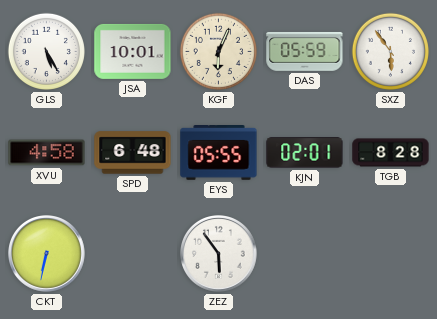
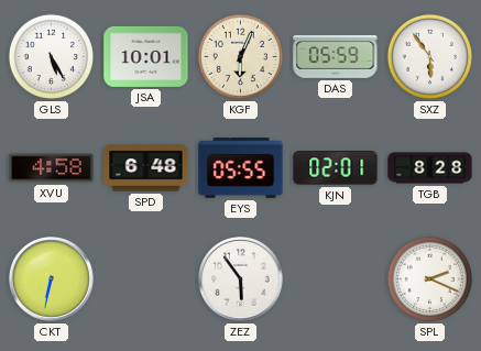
SPL: none -> 2:19
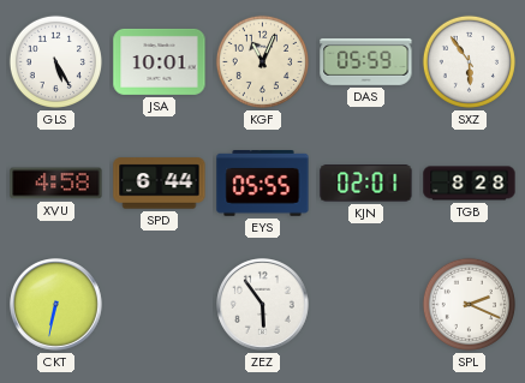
KGF: 6:04 -> 11:04
SPD: 6:48 -> 6:44
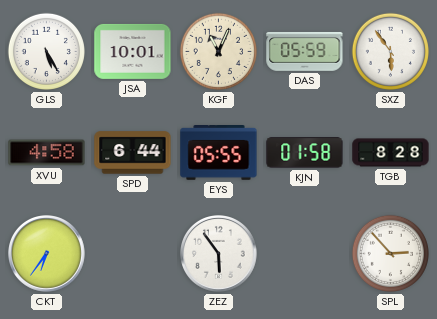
KJN: 02:01 -> 01:58
CKT: 6:32 -> 6:36
SPL: 2:19 -> 2:53
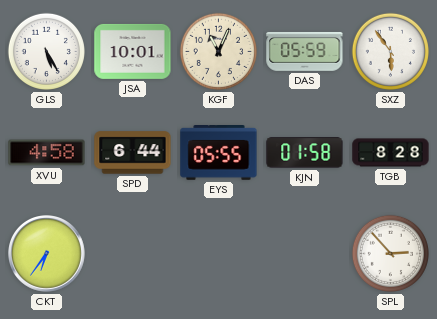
ZEZ: 5:54 -> none
